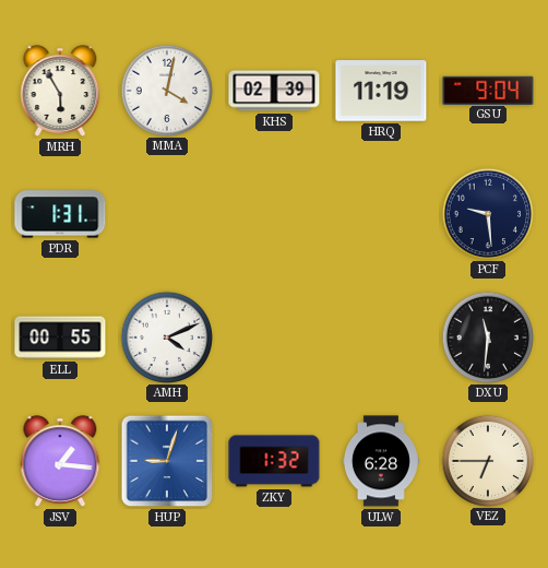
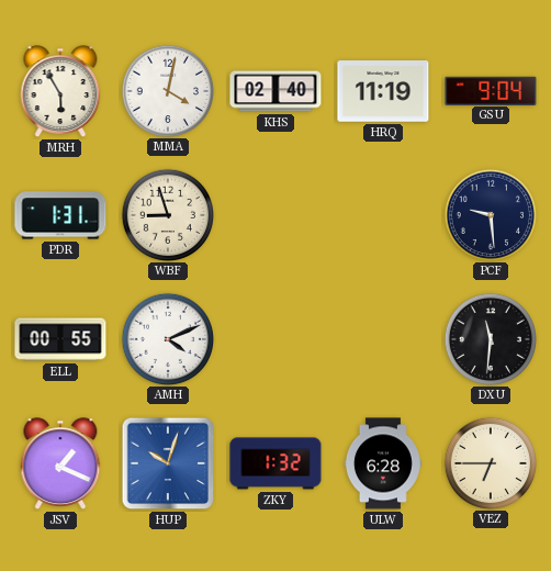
KHS: 02:39 -> 02:40
WBF: none -> 8:57
JSV: 1:16 -> 1:19
HUP: 9:03 -> 10:03
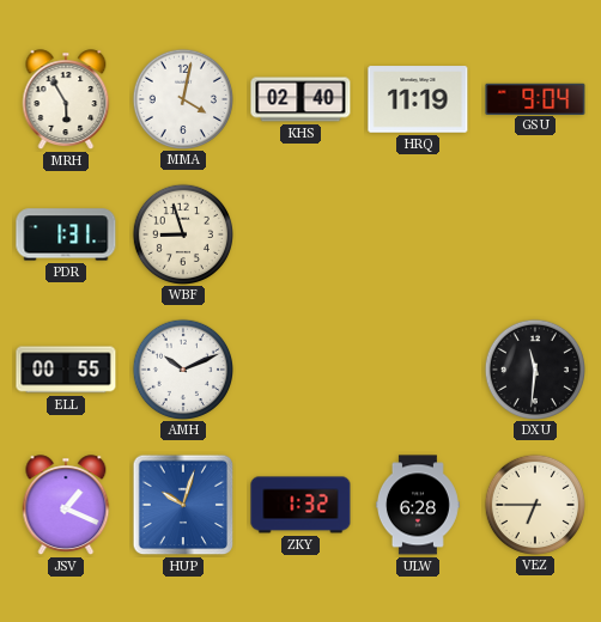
PCF: 9:29 -> none
AMH: 4:11 -> 10:11
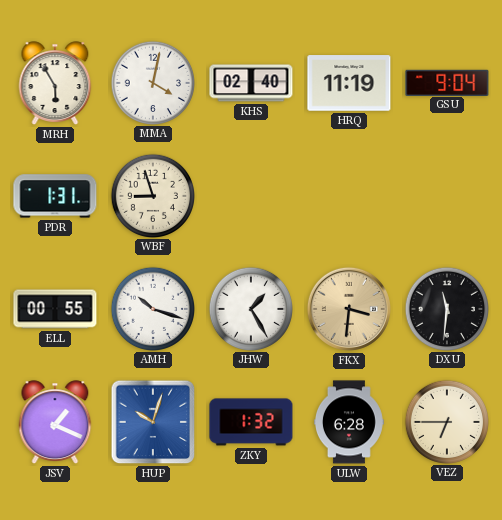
AMH: 10:11 -> 10:18
JHW: none -> 1:25
FKX: none -> 3:31
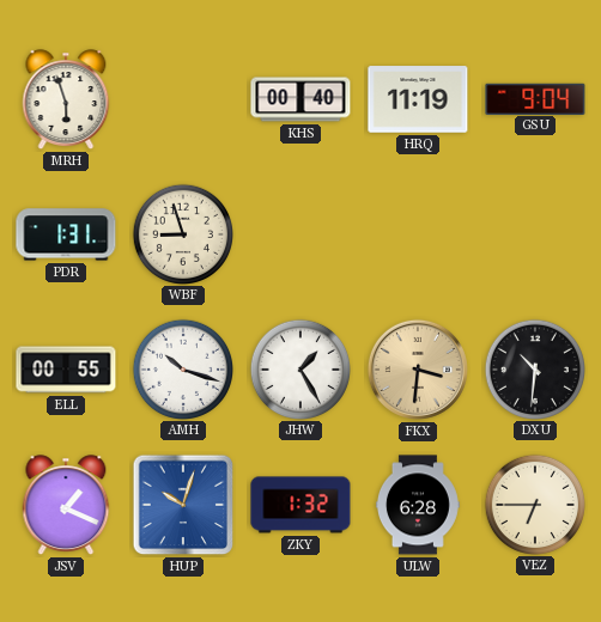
MRH: 5:55 -> 5:57
MMA: 4:02 -> none
KHS: 02:40 -> 00:40
DXU: 11:31 -> 10:31
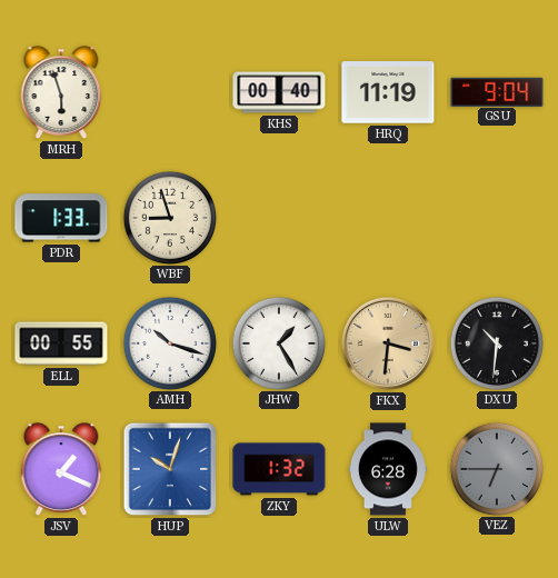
PDR: 1:31 -> 1:33
VEZ dial: cream -> grey
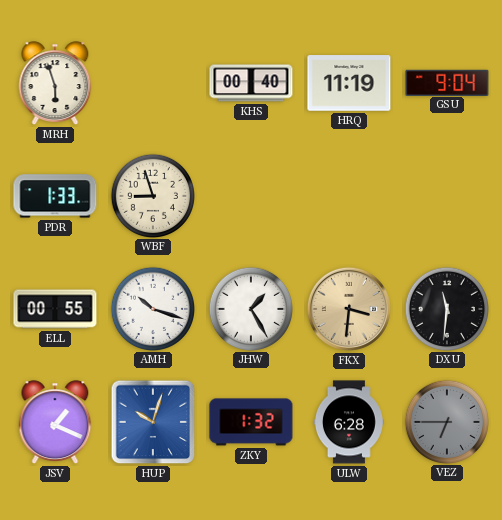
DXU: 10:31 -> 11:31
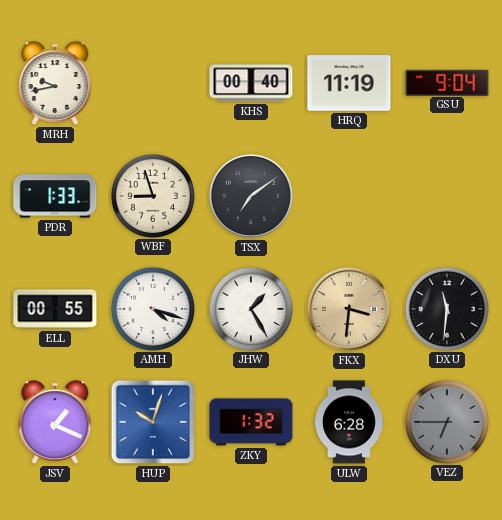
MRH: 5:57 -> 9:43
TSX: none -> 7:09
AMH: 10:18 -> 4:18
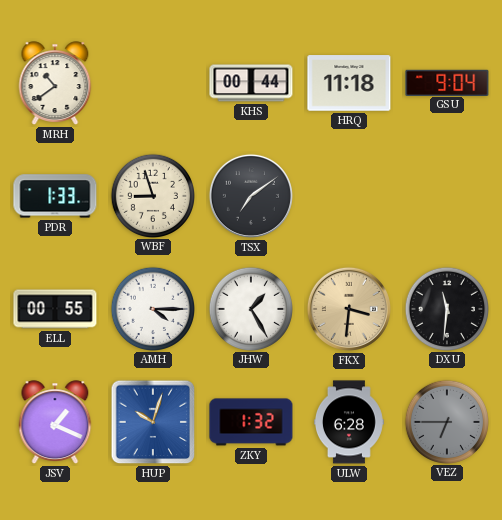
MRH: 9:43 -> 10:39
KHS: 00:40 -> 00:44
HRQ: 11:19 -> 11:18
AMH: 4:18 -> 4:15
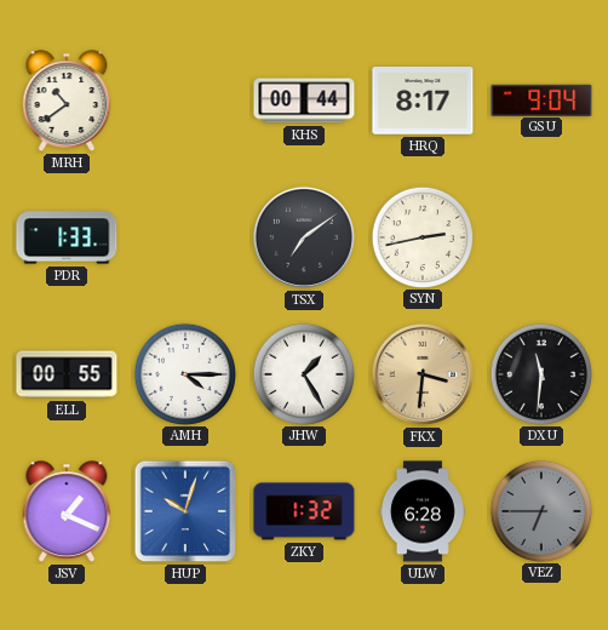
HRQ: 11:18 -> 8:17
WBF: 8:57 -> none
SYN: none -> 2:43
